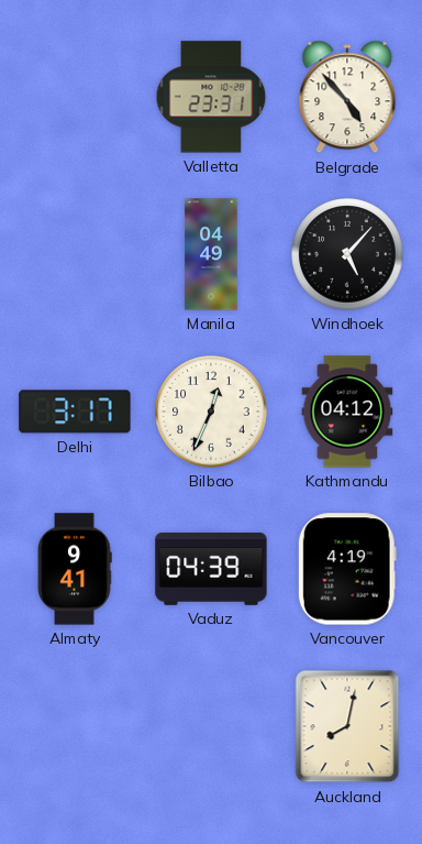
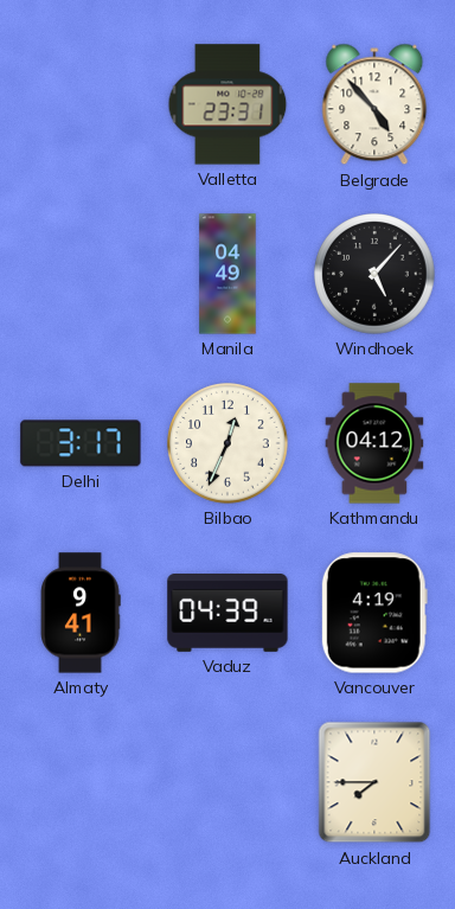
Auckland: 8:02 -> 7:45
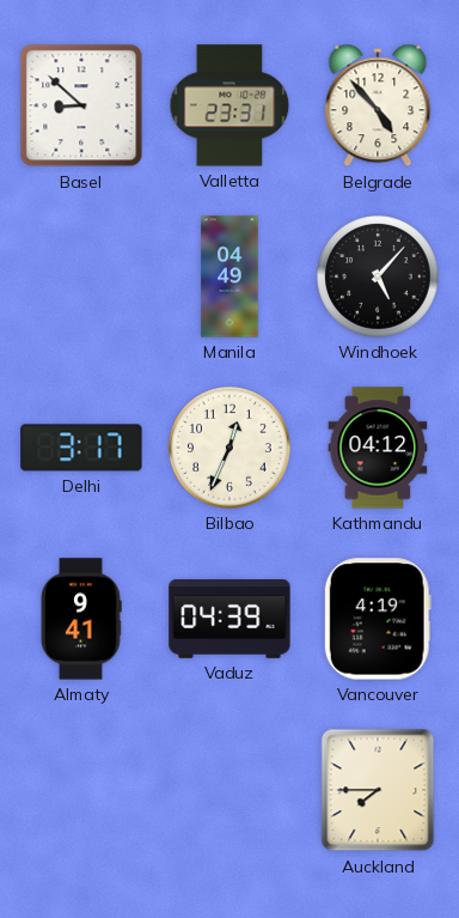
Basel: none -> 8:52
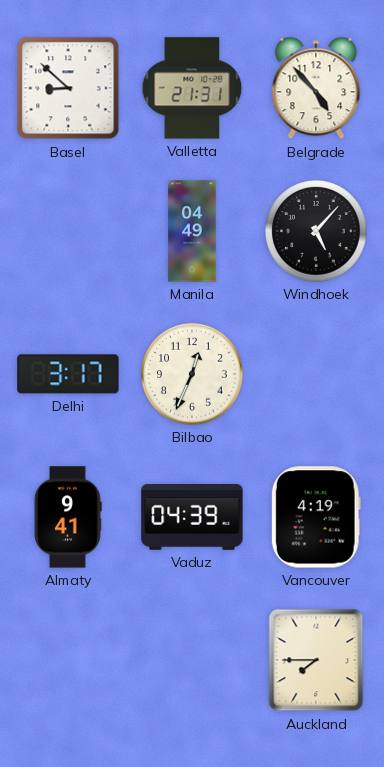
Valletta: 23:31 -> 21:31
Kathmandu: 04:12 -> none
